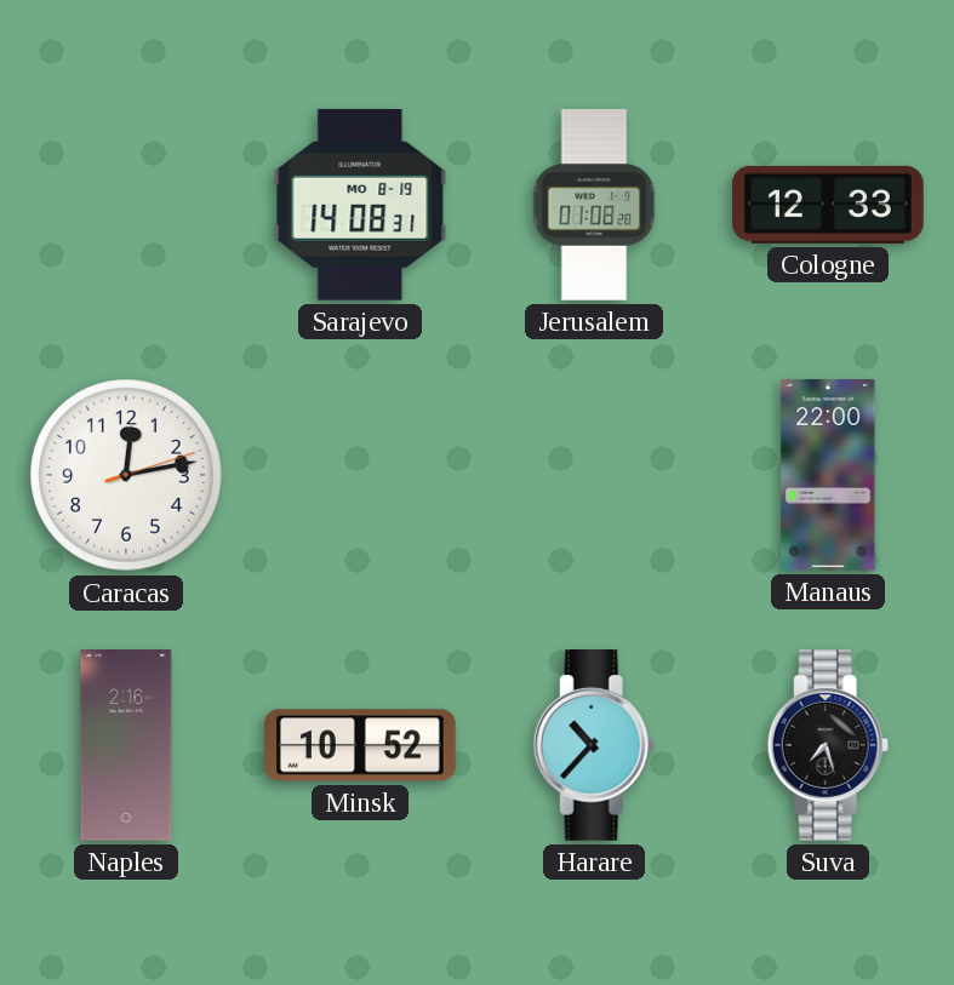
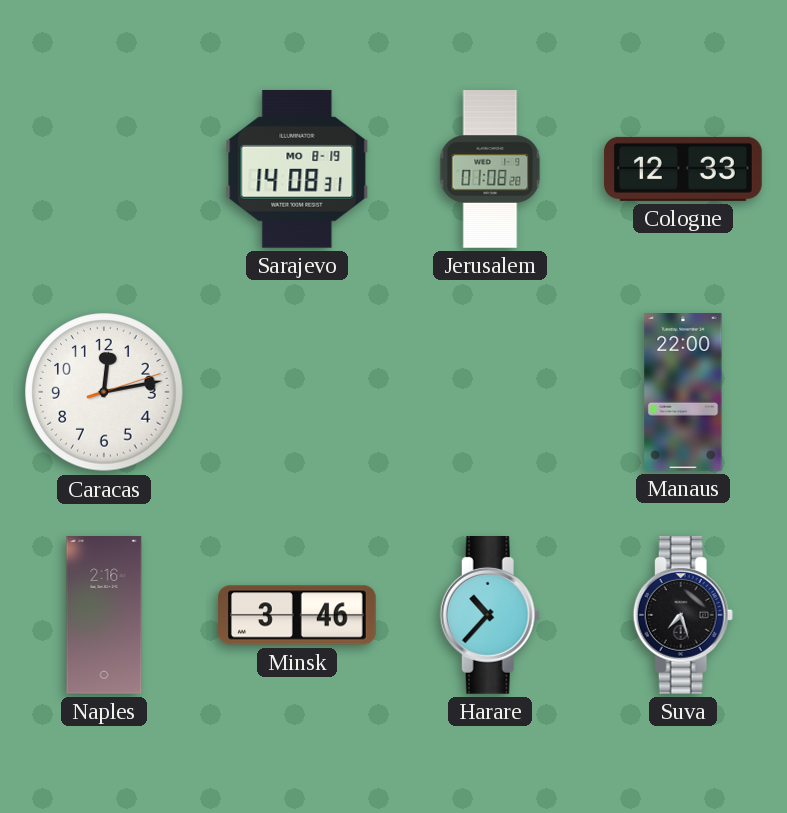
Minsk: 10:52 -> 3:46
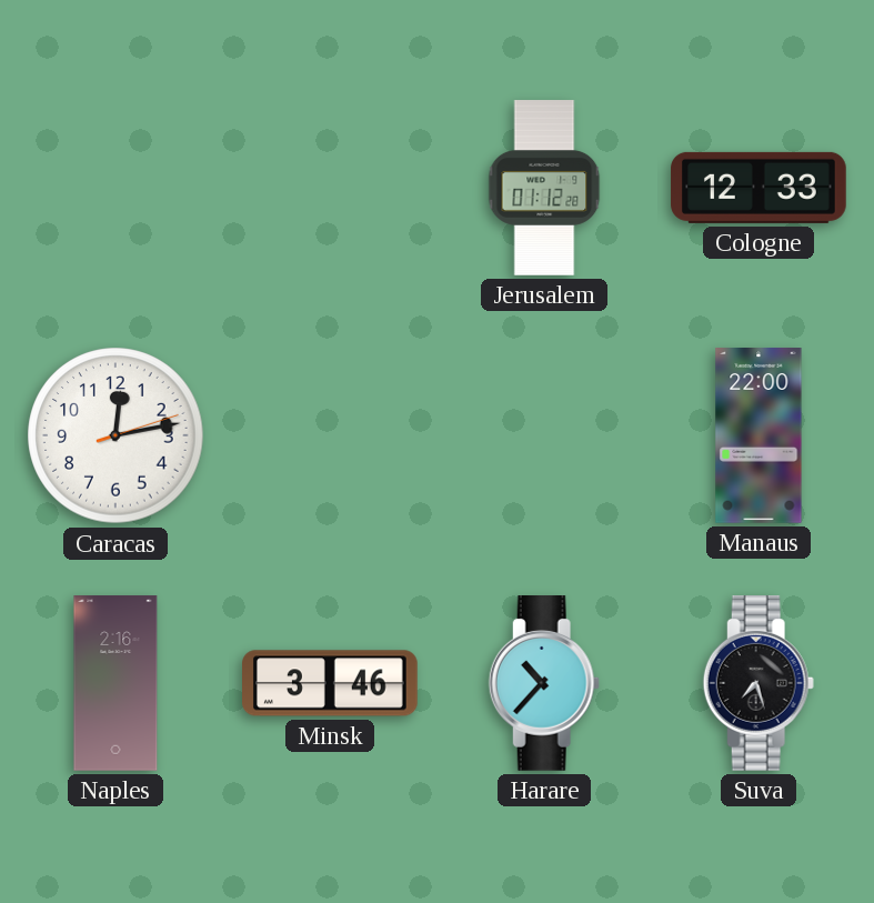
Sarajevo: 14:08 -> none
Jerusalem: 01:08 -> 01:12
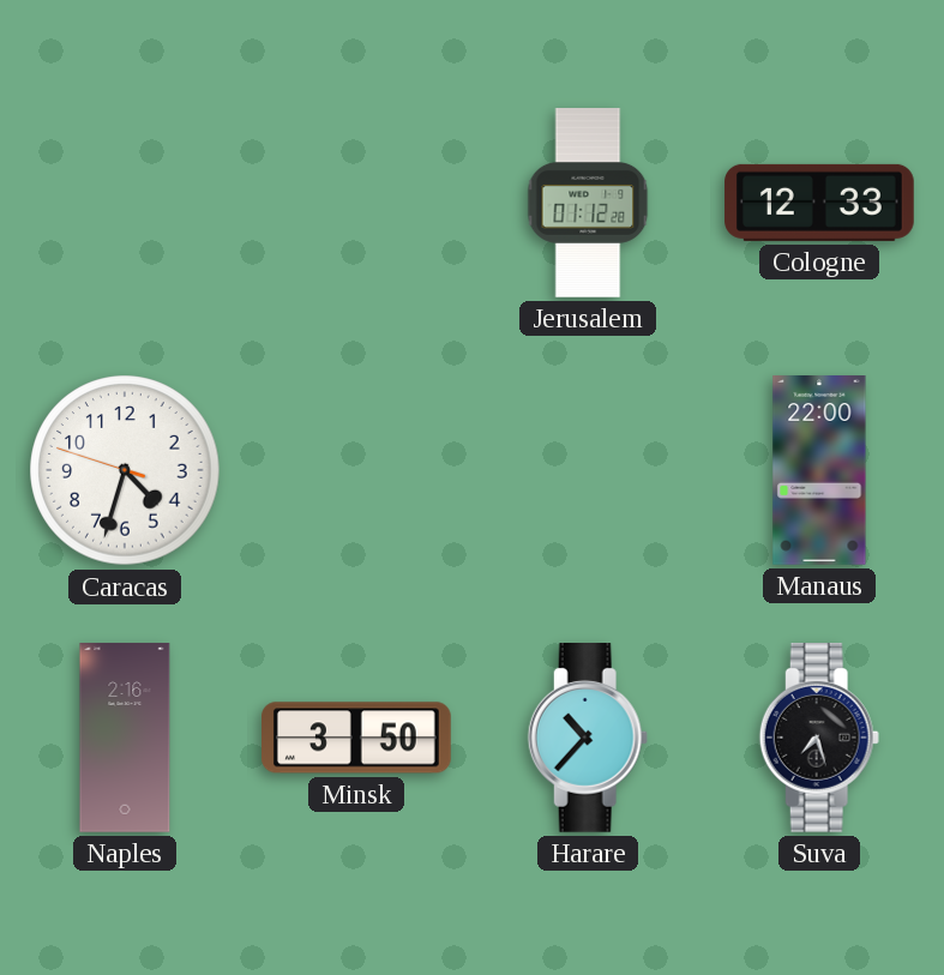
Caracas: 12:13 -> 4:32
Minsk: 3:46 -> 3:50
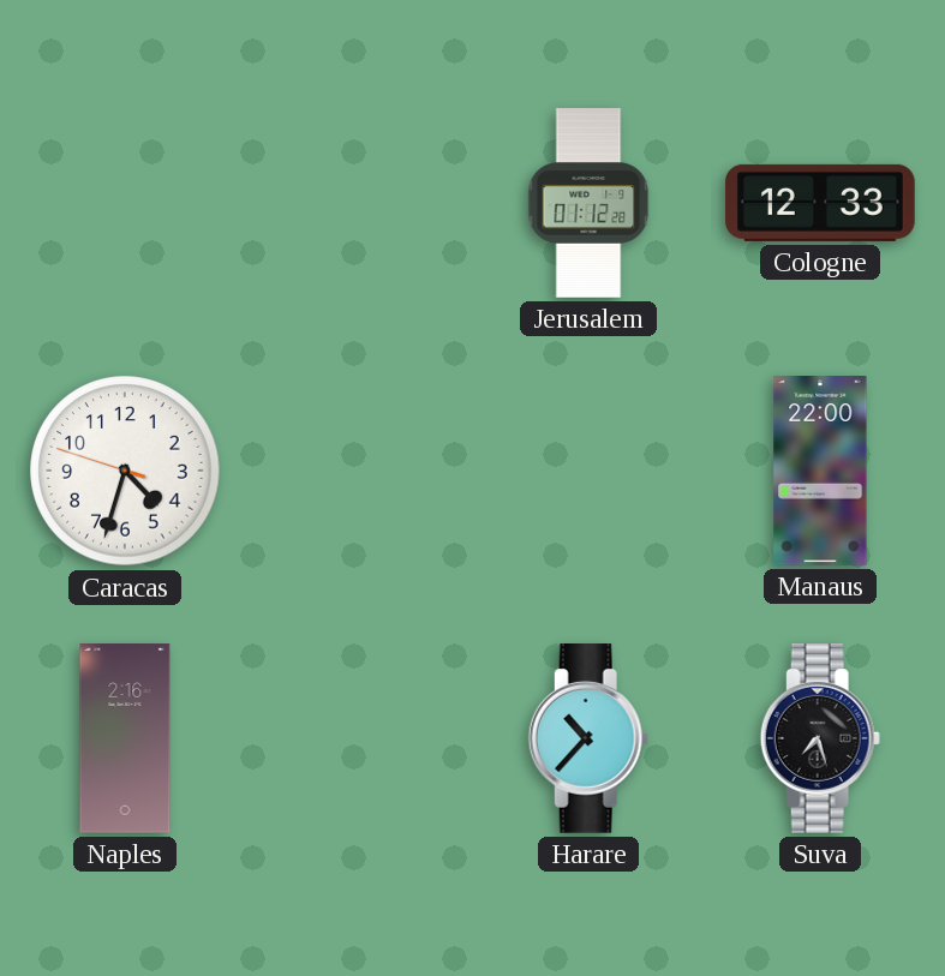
Minsk: 3:50 -> none
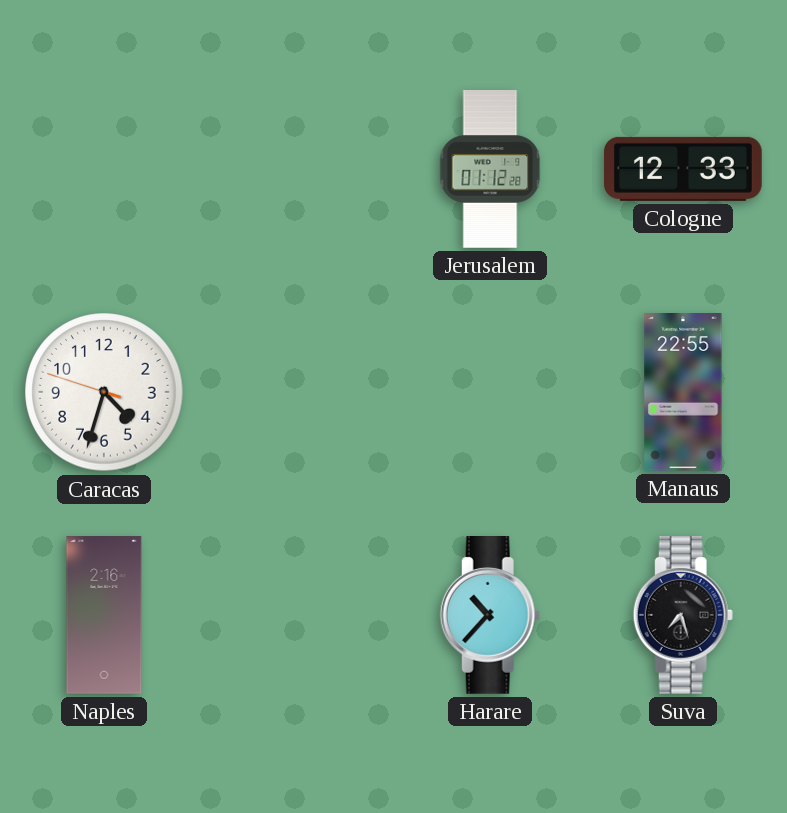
Manaus: 22:00 -> 22:55
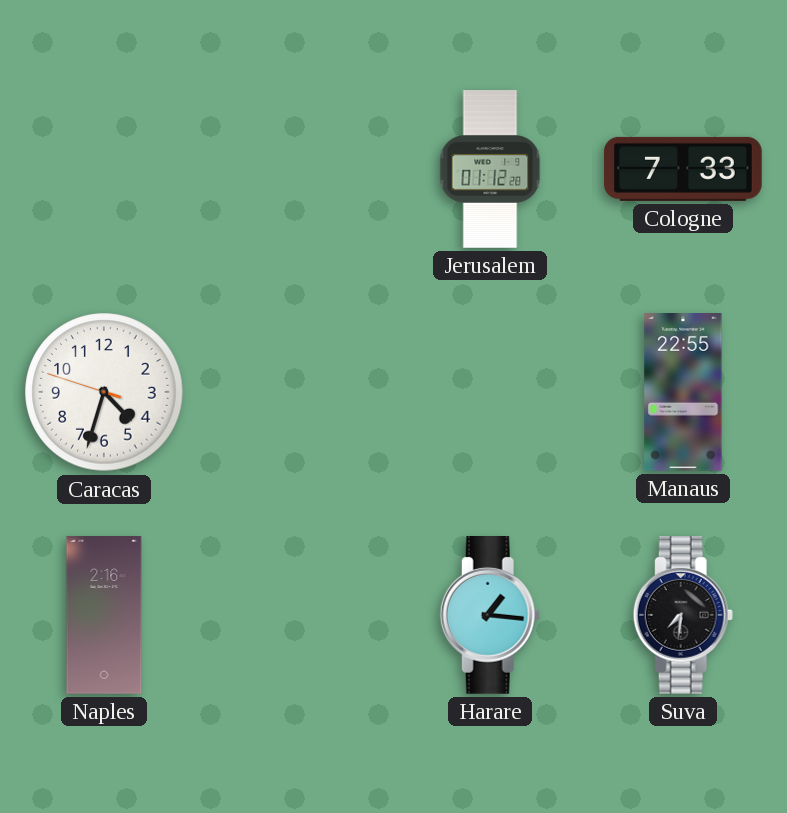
Cologne: 12:33 -> 7:33
Harare: 10:37 -> 1:16
Suva: 7:27 -> 7:31
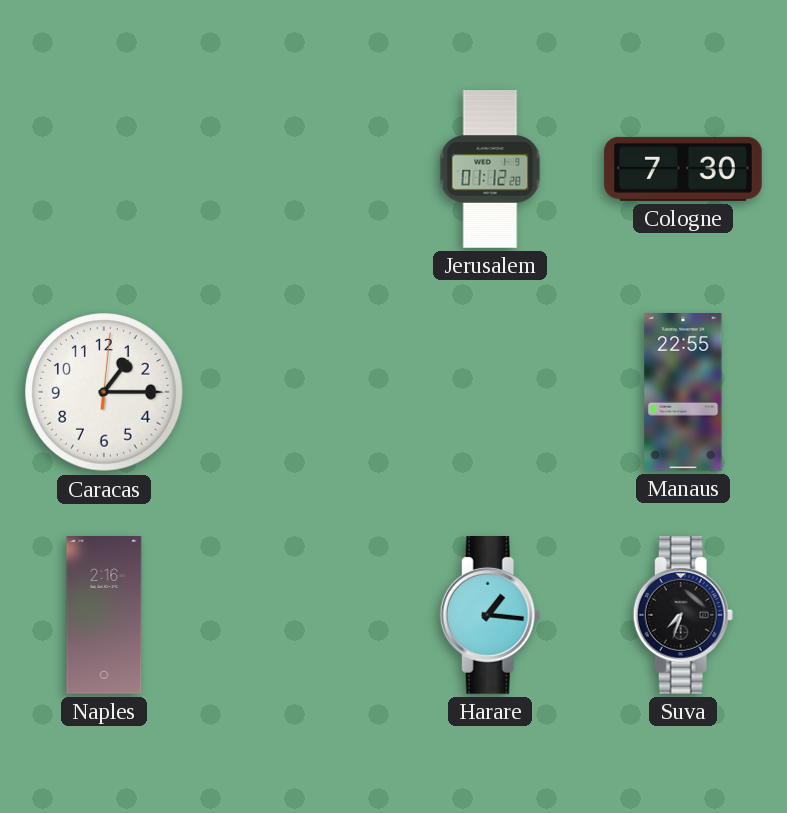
Cologne: 7:33 -> 7:30
Caracas: 4:32 -> 1:15
Suva: 7:31 -> 7:33
